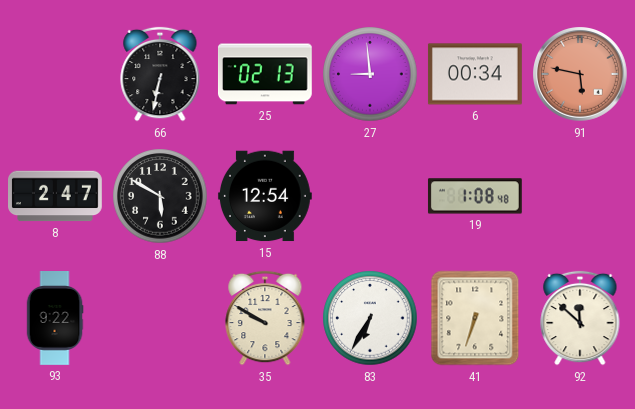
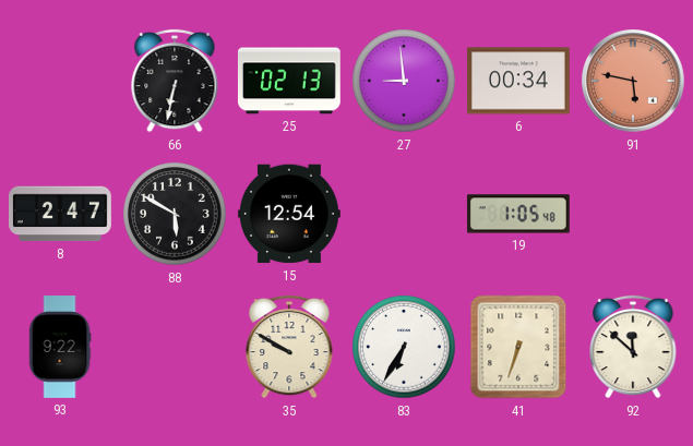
19: 1:08 -> 1:05
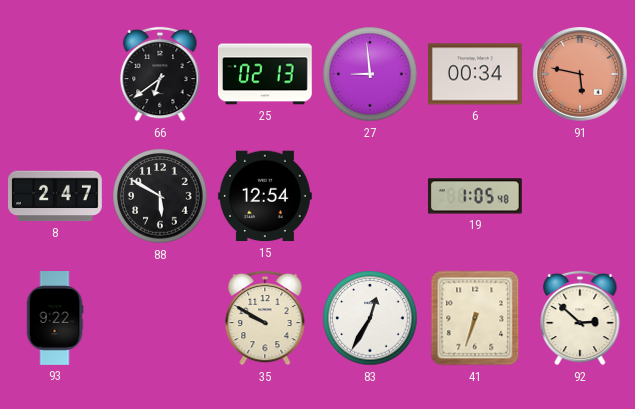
66: 6:32 -> 6:39
83: 6:35 -> 12:35
92: 11:52 -> 2:52
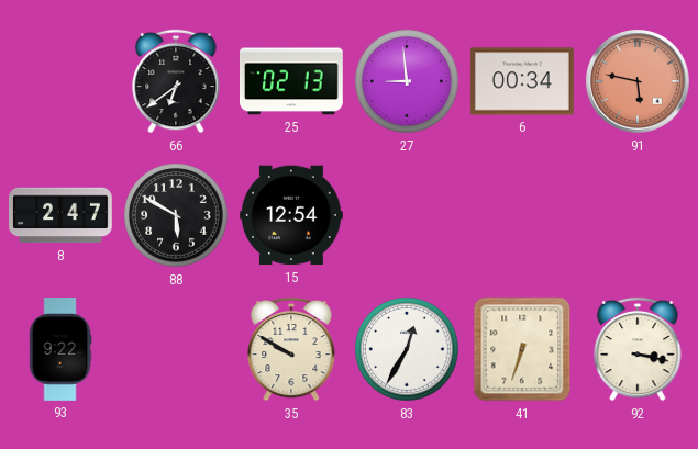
19: 1:05 -> none
92: 2:52 -> 3:17
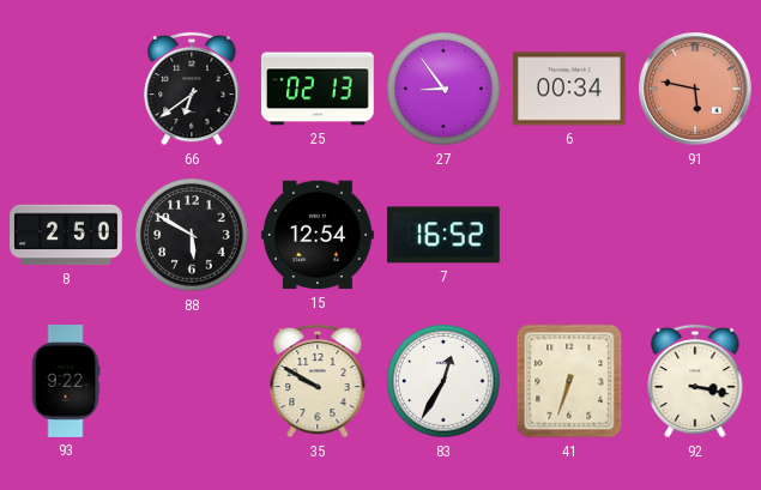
27: 8:59 -> 8:54
8: 2:47 -> 2:50
7: none -> 16:52
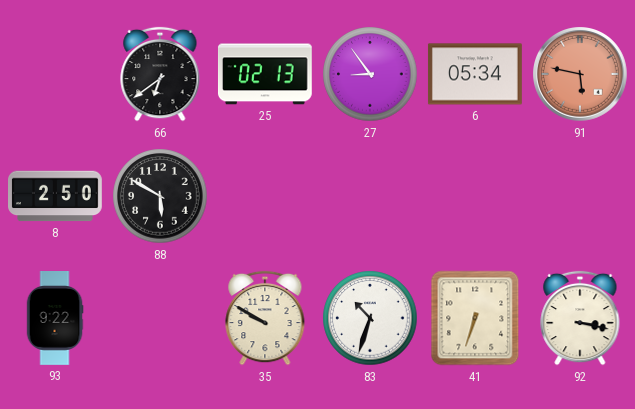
6: 00:34 -> 05:34
15: 12:54 -> none
7: 16:52 -> none
83: 12:35 -> 10:33
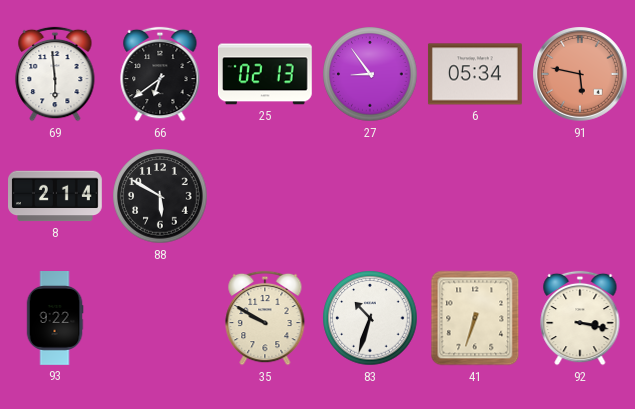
69: none -> 5:59
8: 2:50 -> 2:14
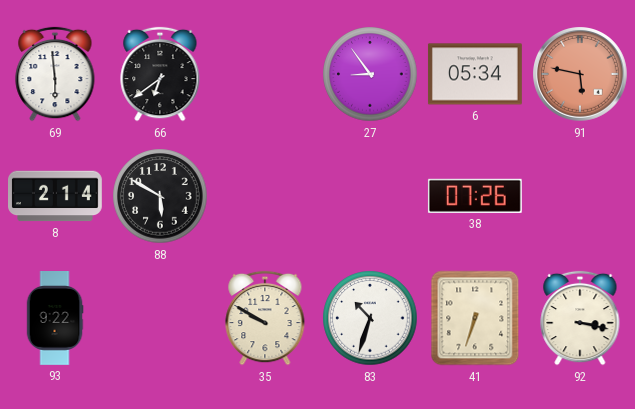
25: 02:13 -> none
38: none -> 07:26
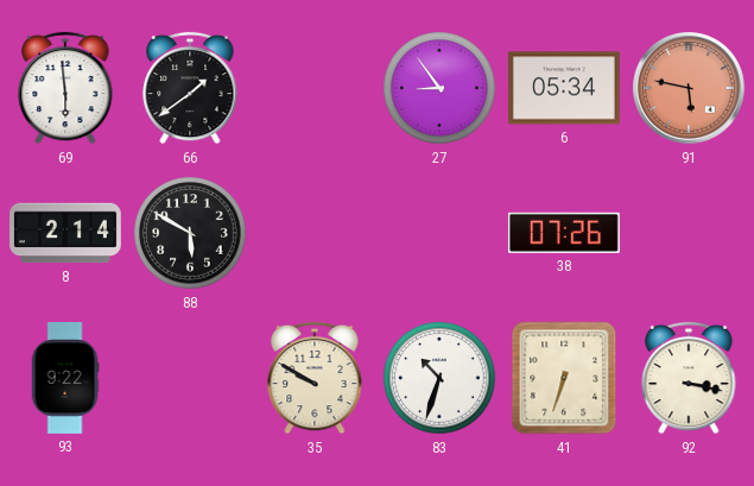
66: 6:39 -> 1:39
